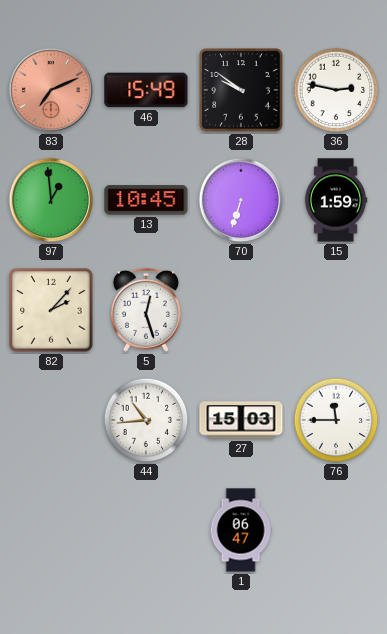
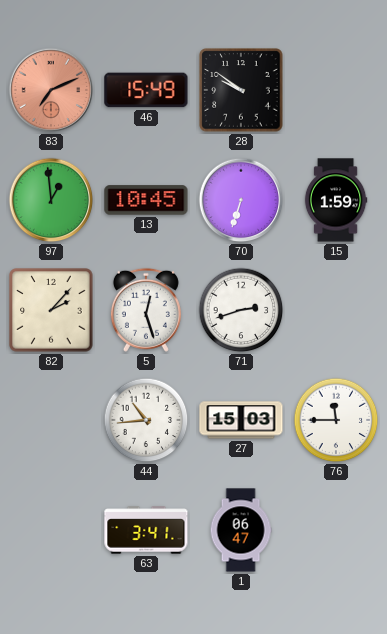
36: 2:47 -> none
71: none -> 2:42
63: none -> 3:41
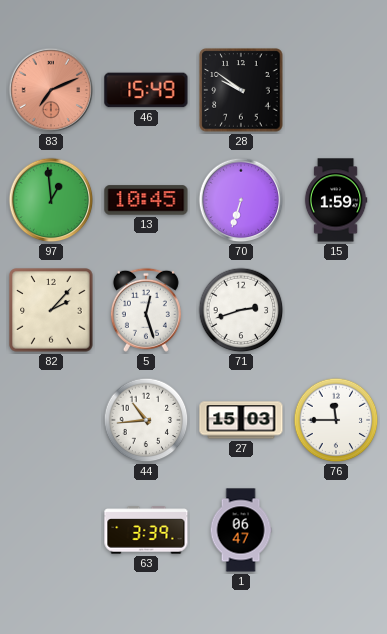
63: 3:41 -> 3:39
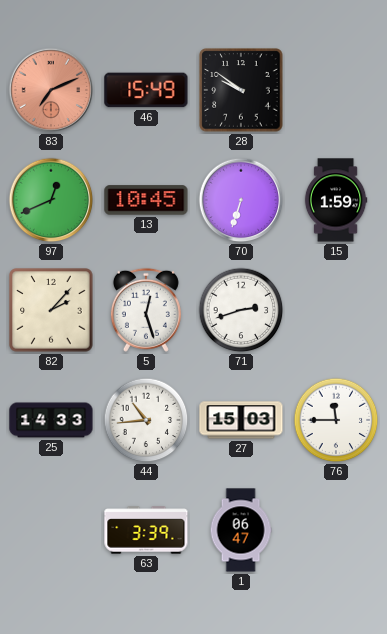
97: 12:59 -> 12:41
25: none -> 14:33
